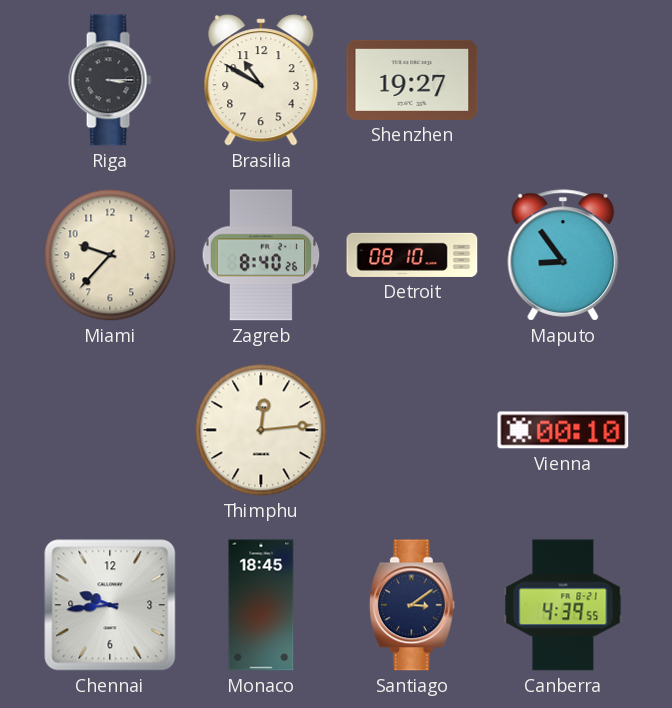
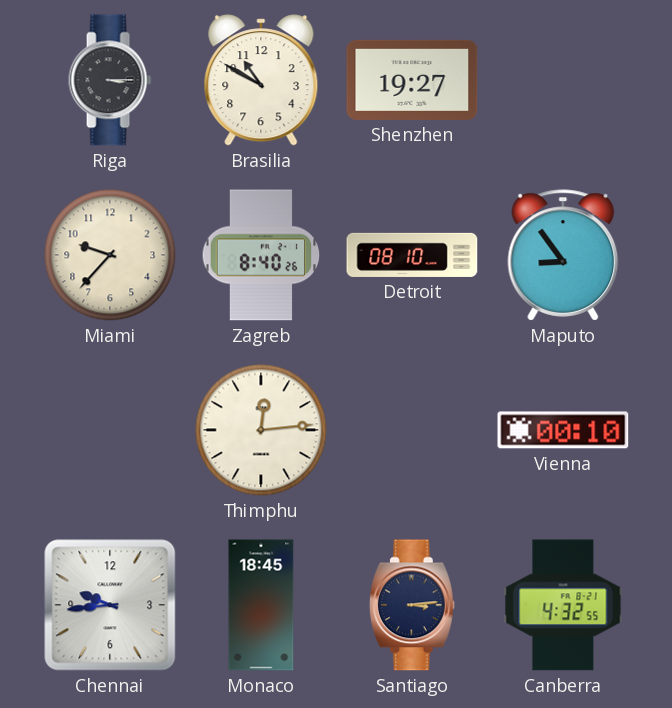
Santiago: 3:09 -> 3:14
Canberra: 4:39 -> 4:32
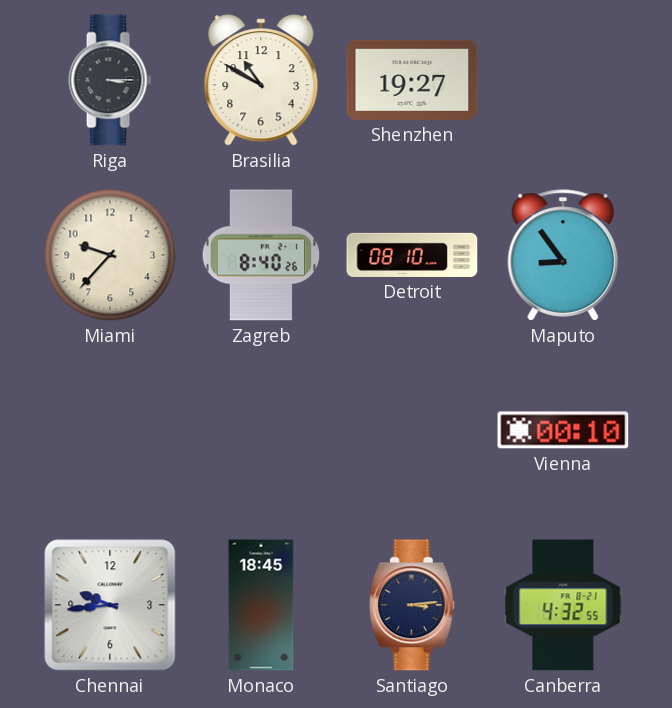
Thimphu: 12:14 -> none
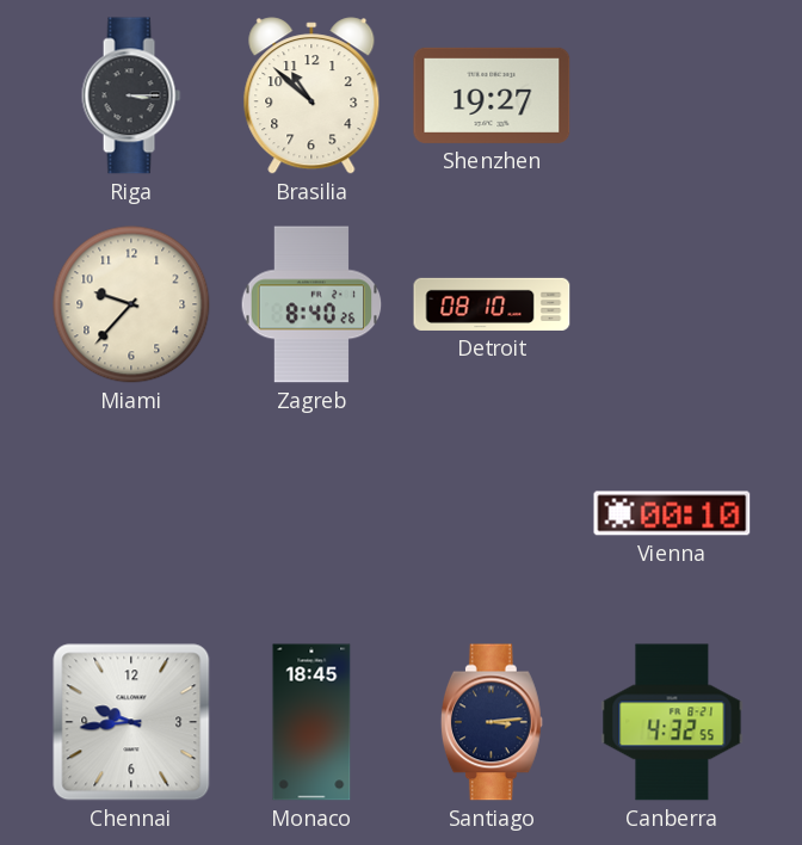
Brasilia: 10:50 -> 10:52
Maputo: 8:54 -> none
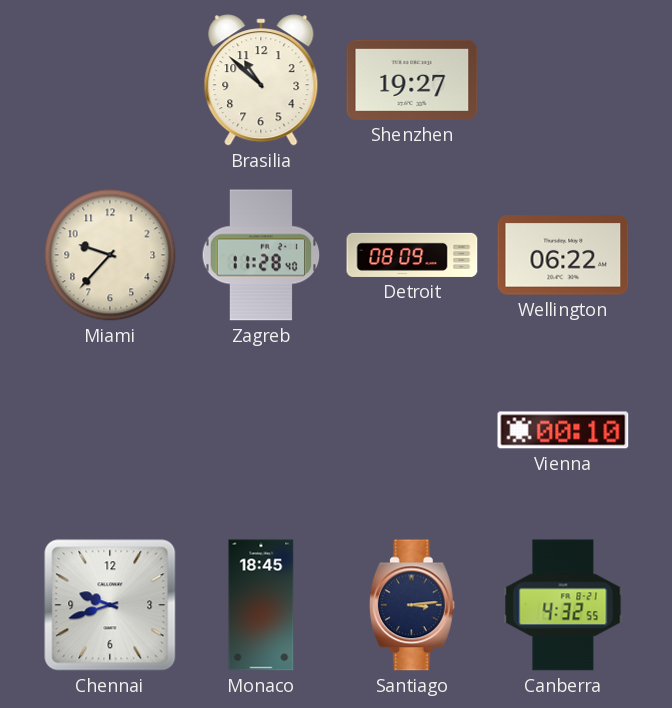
Riga: 3:15 -> none
Zagreb: 8:40 -> 11:28
Detroit: 08:10 -> 08:09
Wellington: none -> 06:22
Chennai: 9:44 -> 9:42
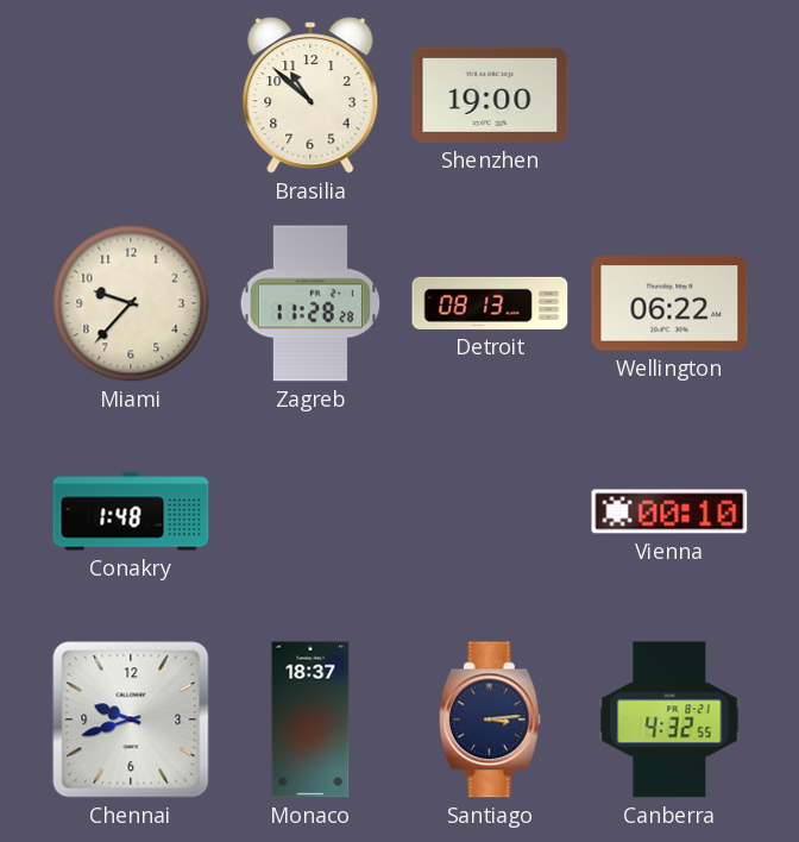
Shenzhen: 19:27 -> 19:00
Zagreb: 11:28:40 -> 11:28:28
Detroit: 08:09 -> 08:13
Conakry: none -> 1:48
Monaco: 18:45 -> 18:37
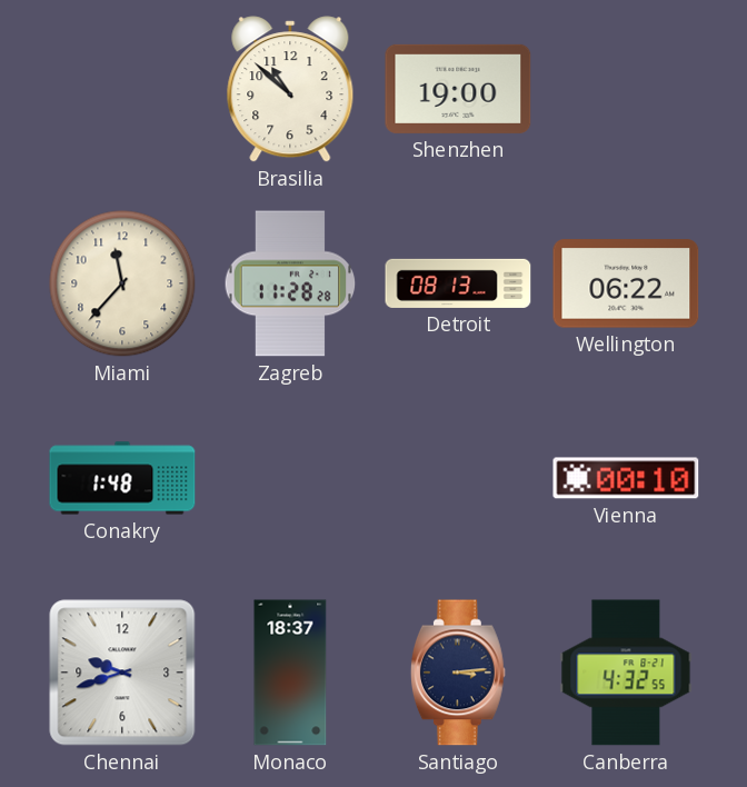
Miami: 9:37 -> 11:37
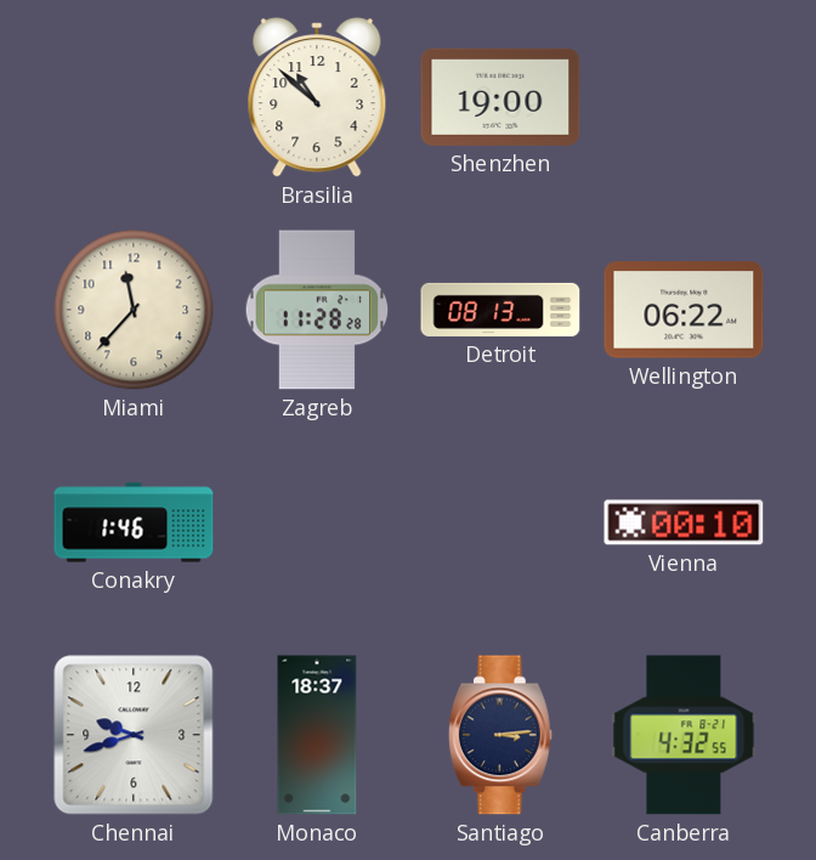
Conakry: 1:48 -> 1:46
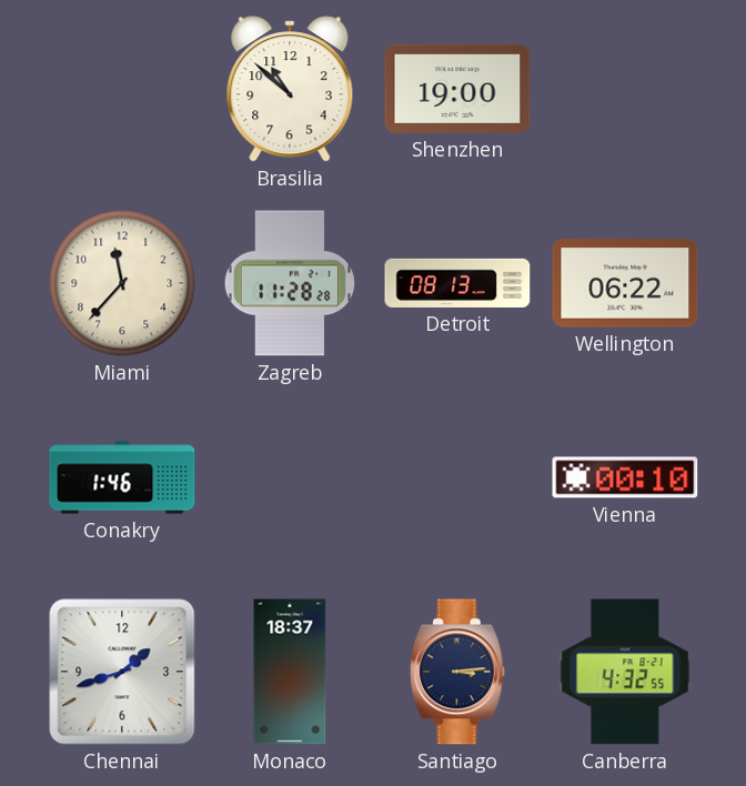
Chennai: 9:42 -> 1:42
